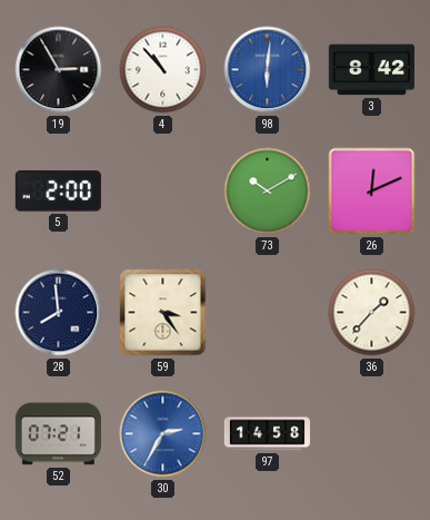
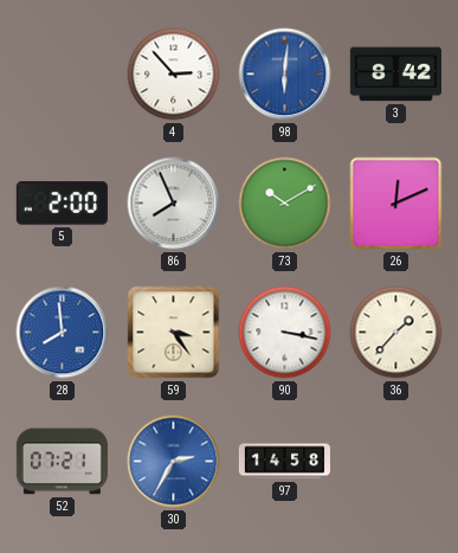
19: 2:55 -> none
4: 10:53 -> 2:53
86: none -> 7:56
28 dial: navy -> blue
90: none -> 3:17
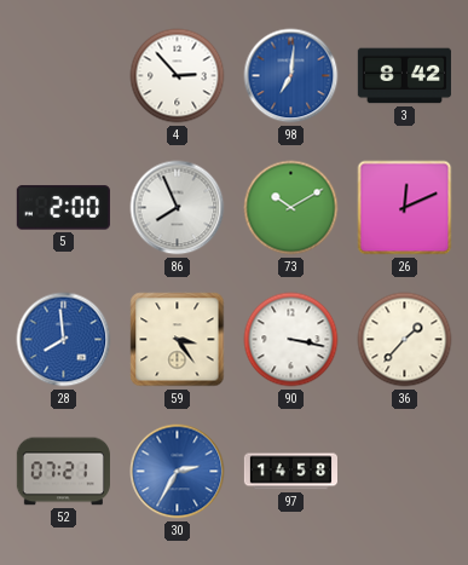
98: 6:01 -> 7:01
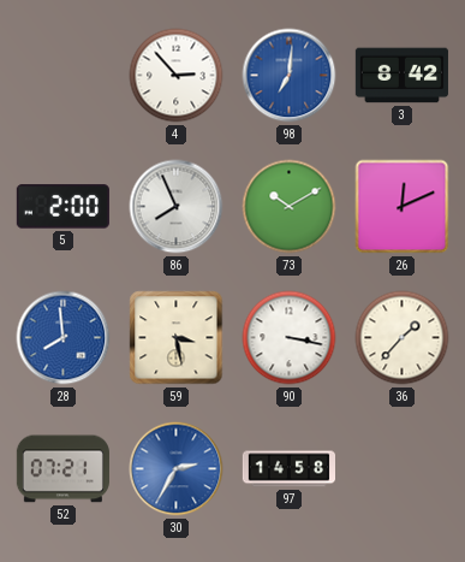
59: 3:24 -> 3:28
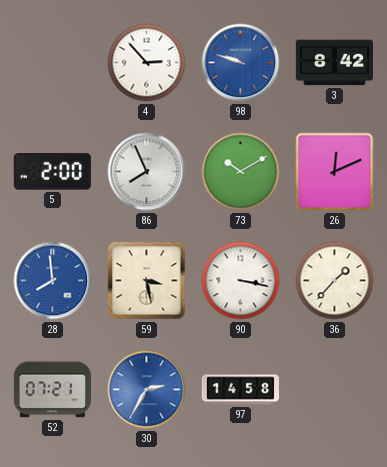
98: 7:01 -> 9:48
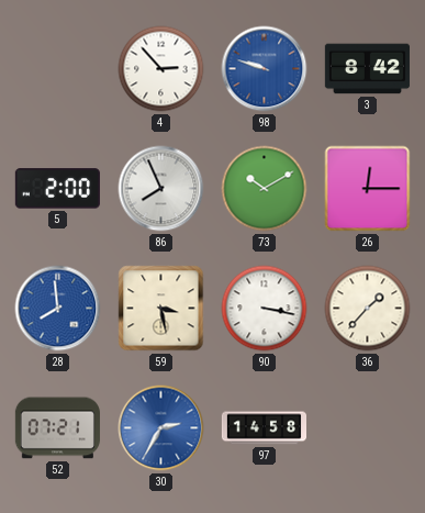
26: 12:11 -> 12:15
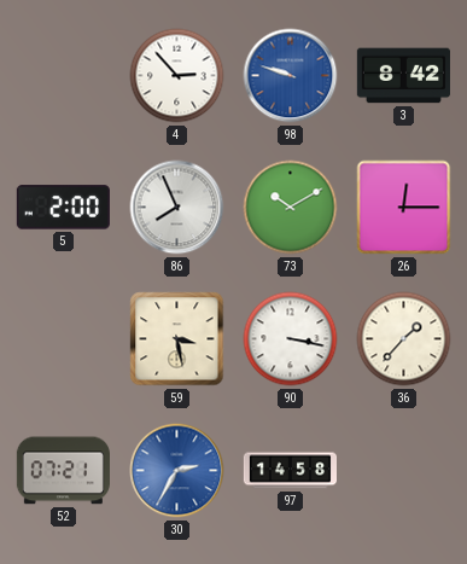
28: 7:59 -> none
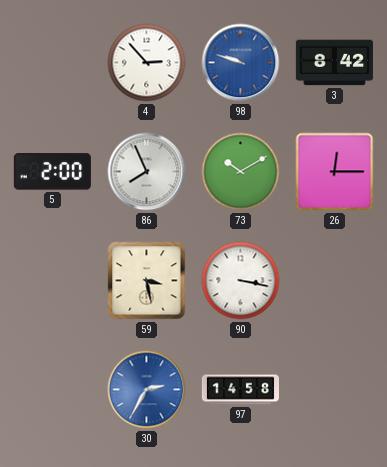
36: 1:37 -> none
52: 07:21 -> none
